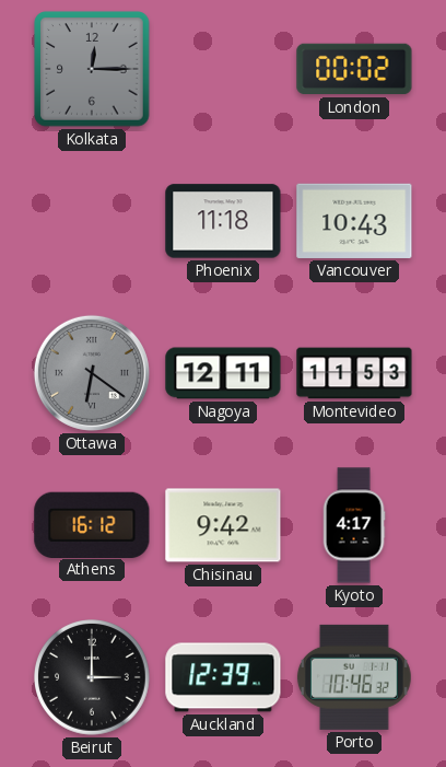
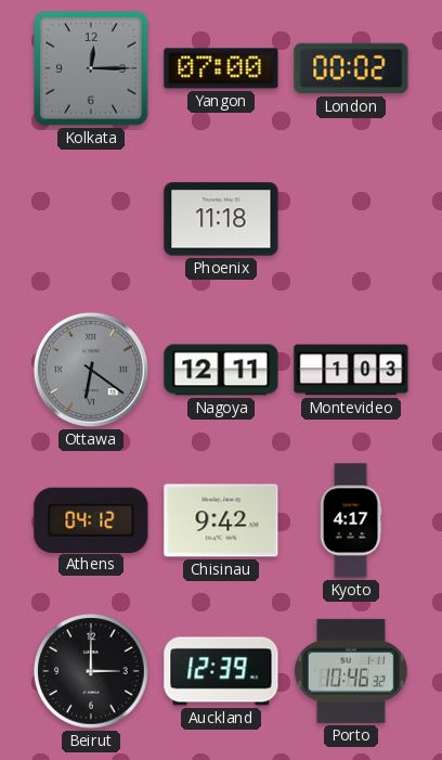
Yangon: none -> 07:00
Vancouver: 10:43 -> none
Montevideo: 11:53 -> 1:03
Athens: 16:12 -> 04:12
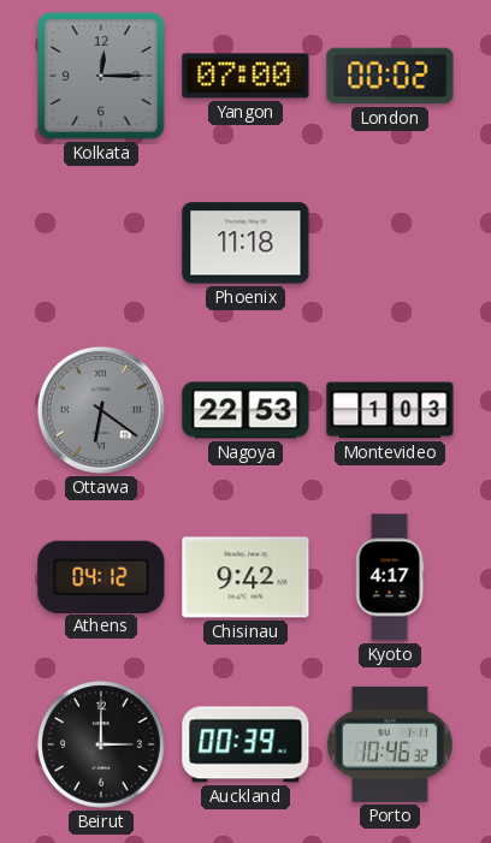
Nagoya: 12:11 -> 22:53
Auckland: 12:39 -> 00:39
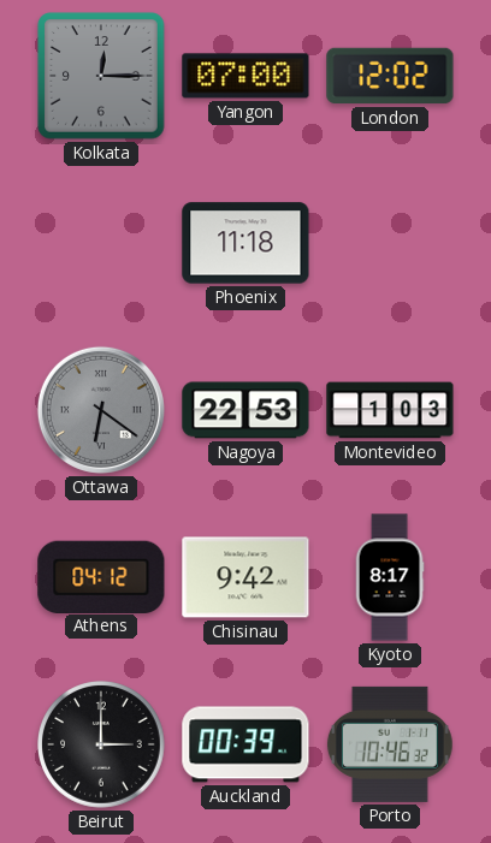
London: 00:02 -> 12:02
Kyoto: 4:17 -> 8:17
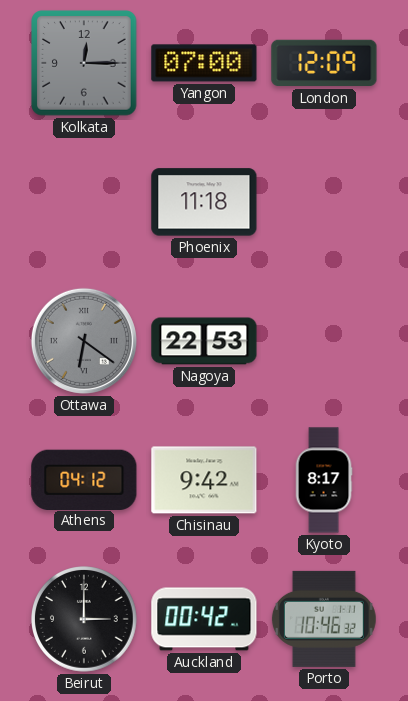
London: 12:02 -> 12:09
Montevideo: 1:03 -> none
Auckland: 00:39 -> 00:42
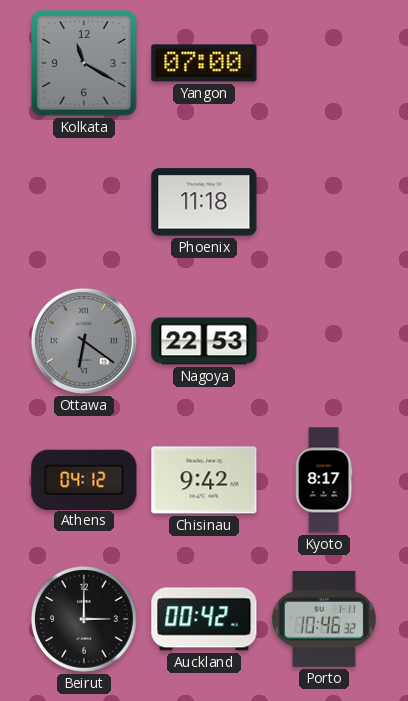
Kolkata: 12:15 -> 11:20
London: 12:09 -> none
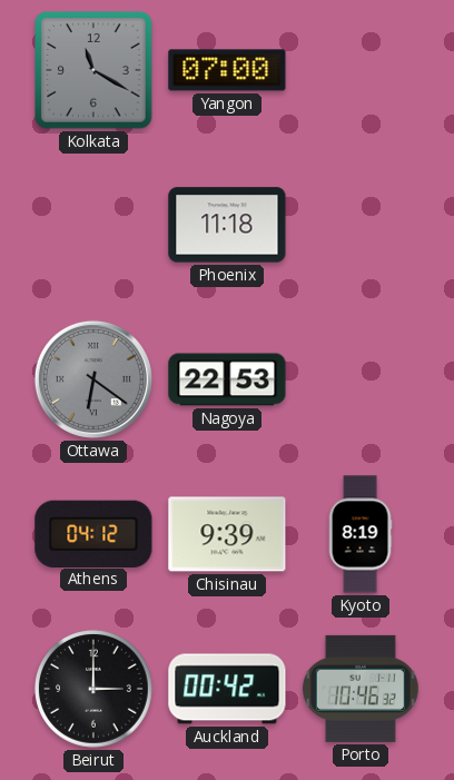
Chisinau: 9:42 -> 9:39
Kyoto: 8:17 -> 8:19
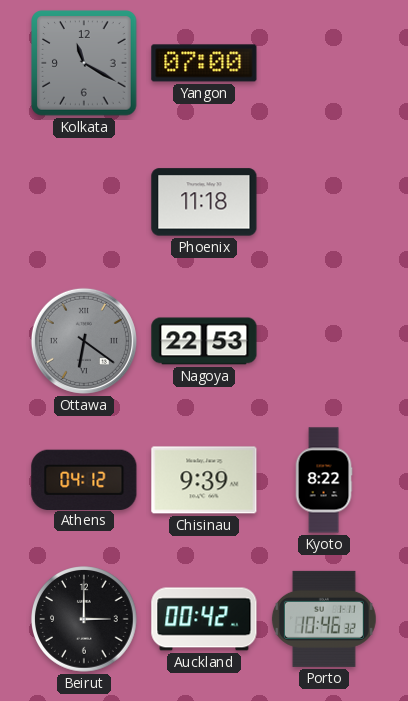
Kyoto: 8:19 -> 8:22
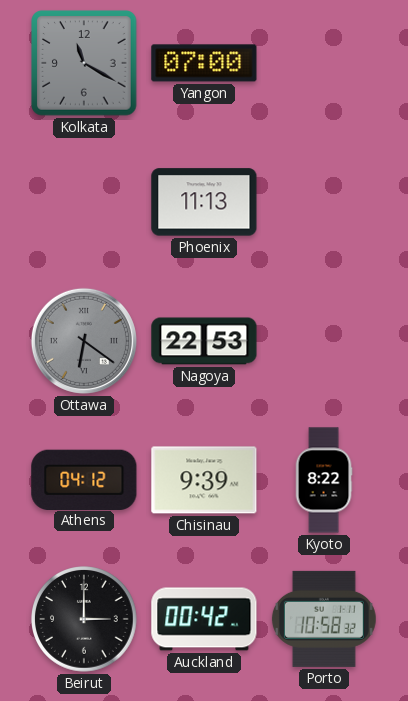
Phoenix: 11:18 -> 11:13
Porto: 10:46 -> 10:58
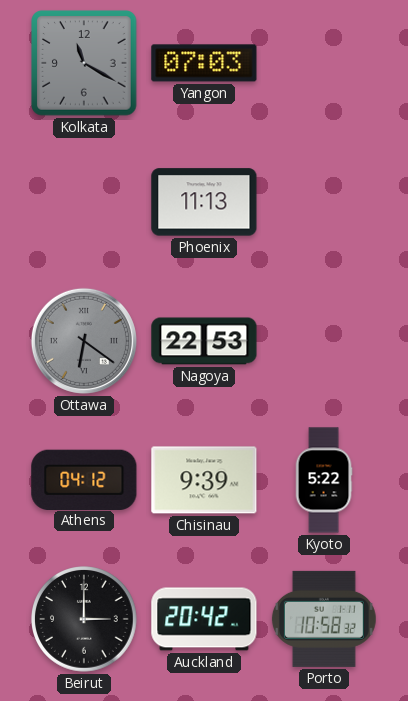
Yangon: 07:00 -> 07:03
Kyoto: 8:22 -> 5:22
Auckland: 00:42 -> 20:42
